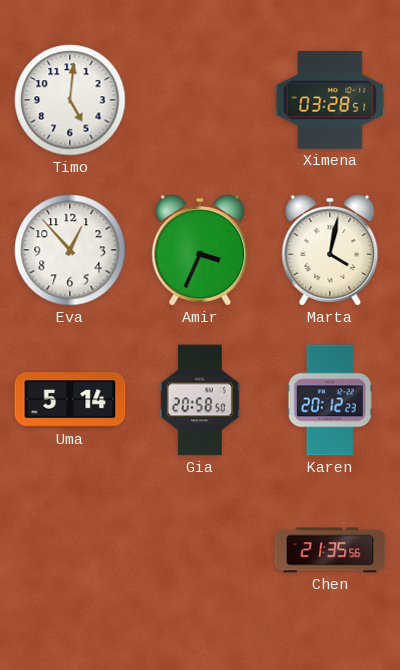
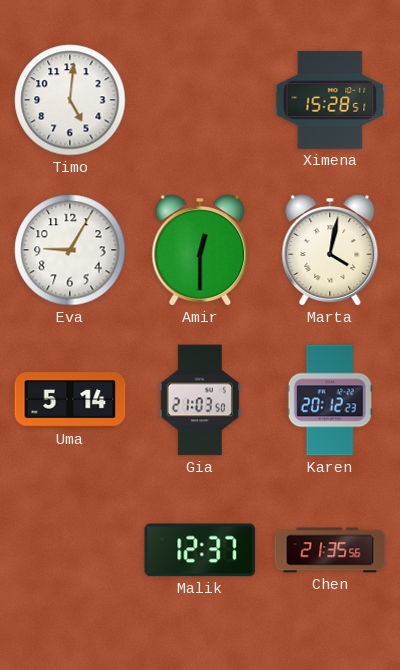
Ximena: 03:28 -> 15:28
Eva: 12:53 -> 9:05
Amir: 3:34 -> 12:30
Gia: 20:58 -> 21:03
Malik: none -> 12:37
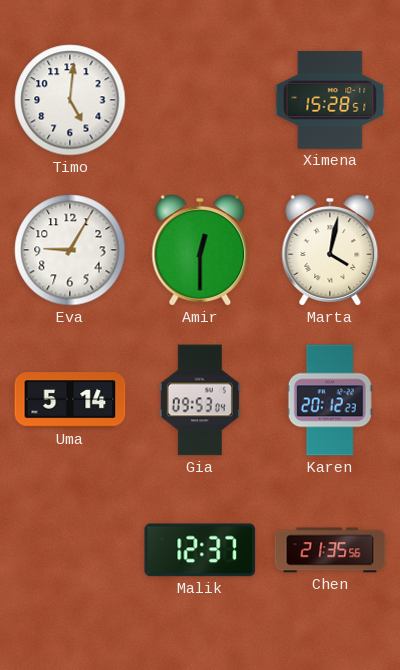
Gia: 21:03 -> 09:53
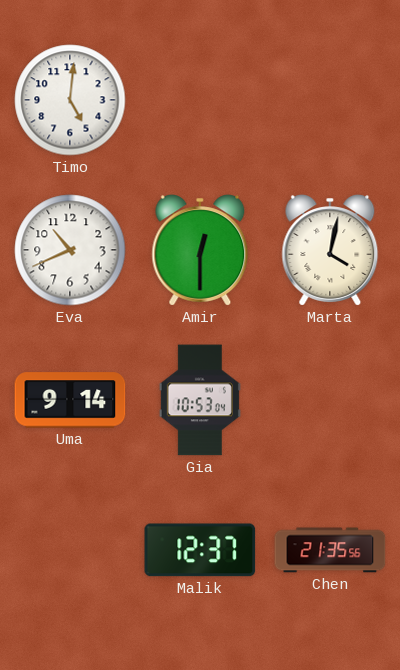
Ximena: 15:28 -> none
Eva: 9:05 -> 10:41
Uma: 5:14 -> 9:14
Gia: 09:53 -> 10:53
Karen: 20:12 -> none
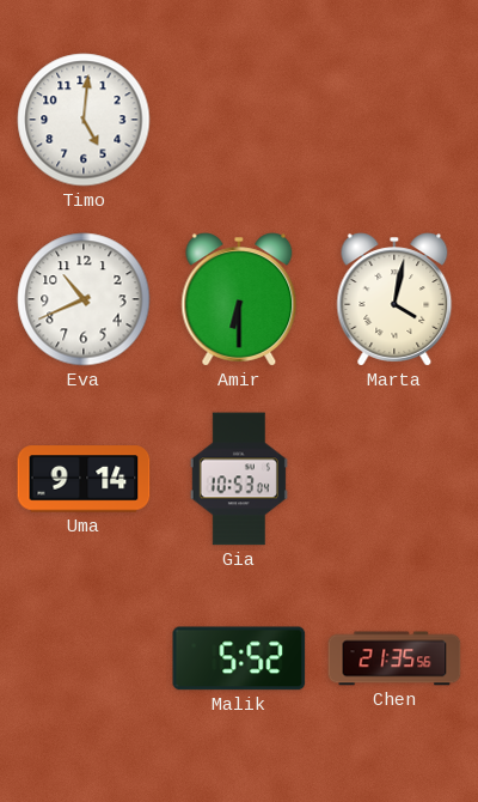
Amir: 12:30 -> 6:30
Malik: 12:37 -> 5:52
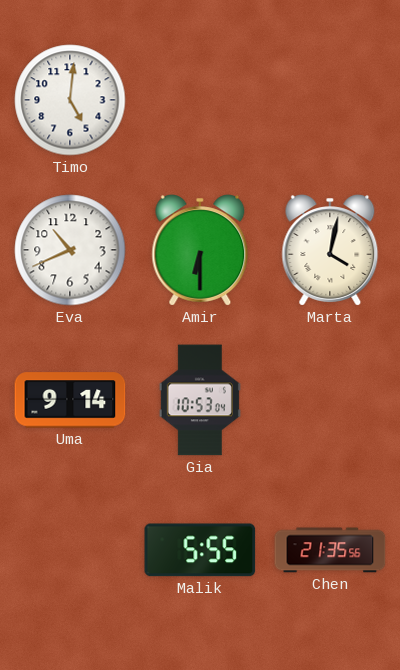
Malik: 5:52 -> 5:55
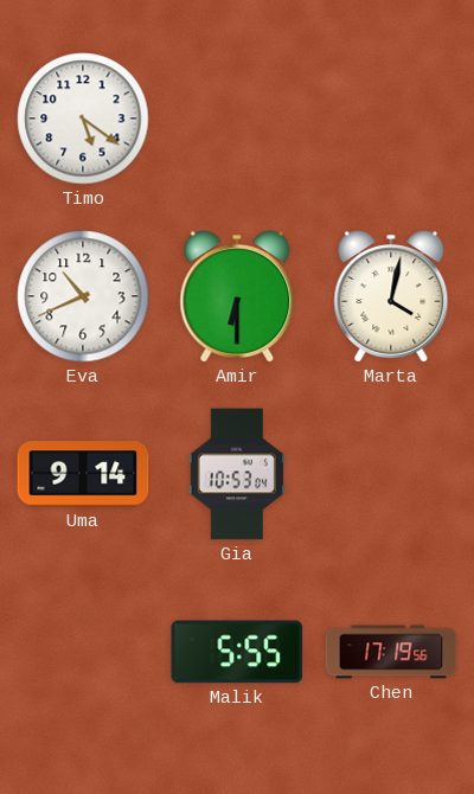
Timo: 5:01 -> 5:21
Chen: 21:35 -> 17:19
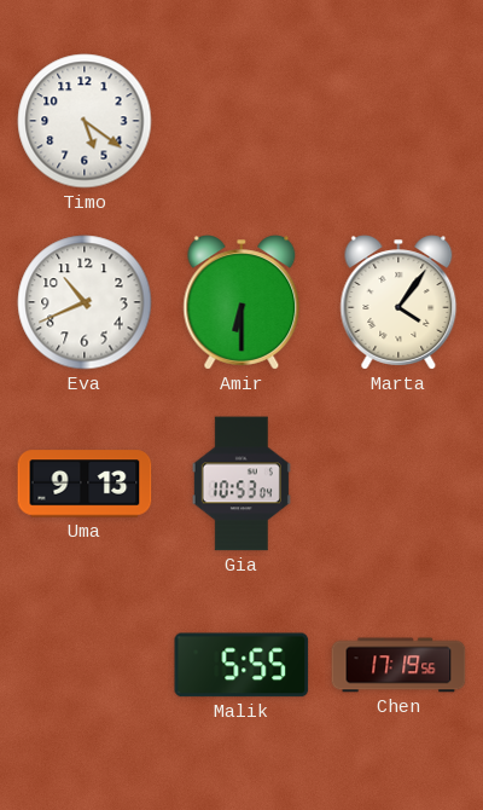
Marta: 4:02 -> 4:06
Uma: 9:14 -> 9:13
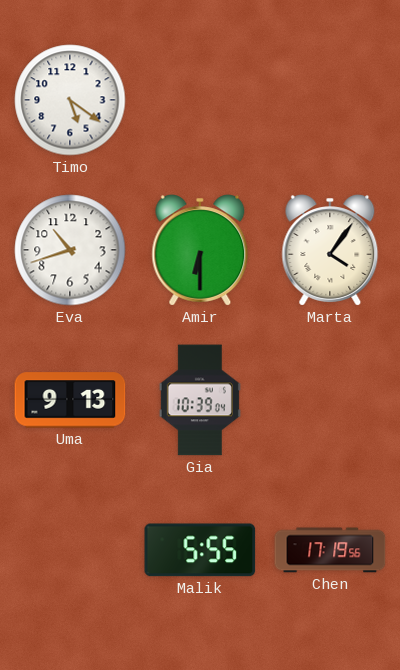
Eva: 10:41 -> 10:42
Gia: 10:53 -> 10:39
